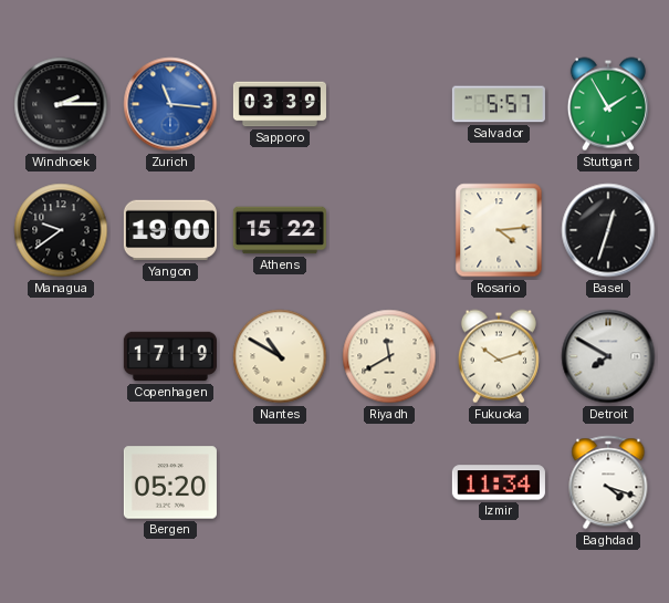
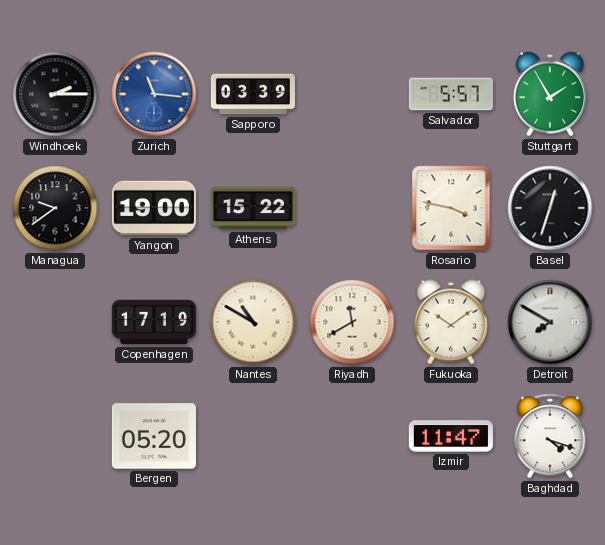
Rosario: 4:14 -> 3:47
Fukuoka: 10:12 -> 10:09
Izmir: 11:34 -> 11:47
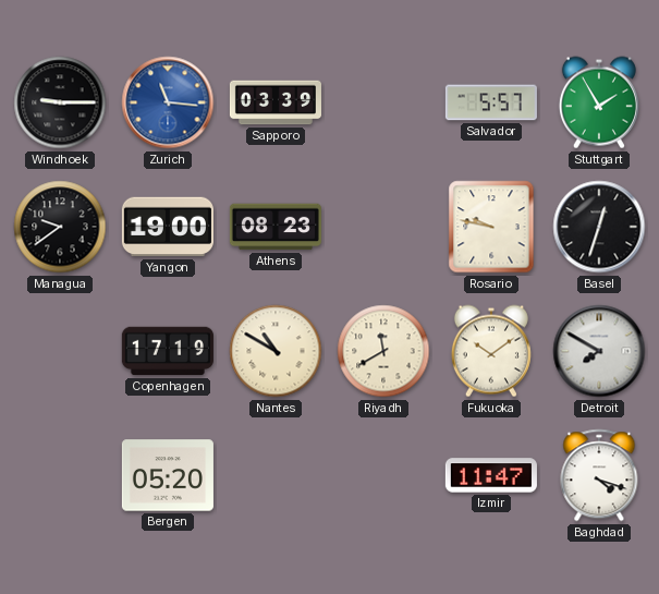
Windhoek: 2:15 -> 9:15
Athens: 15:22 -> 08:23
Rosario: 3:47 -> 9:47
